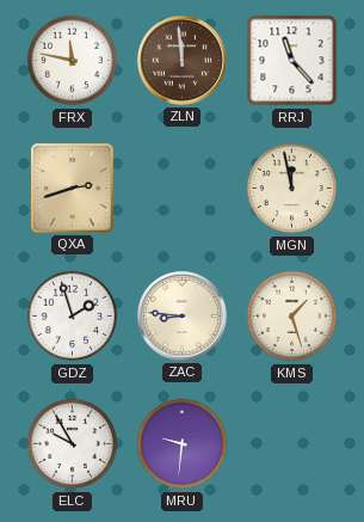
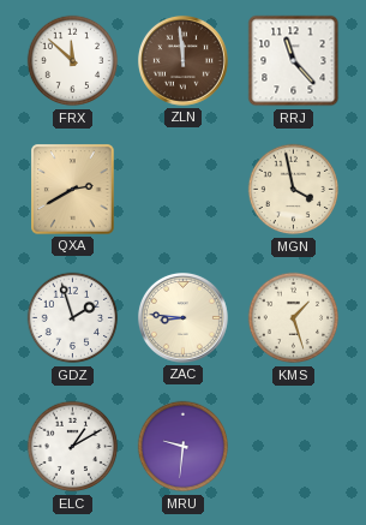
FRX: 11:47 -> 11:52
QXA: 2:42 -> 2:40
MGN: 11:58 -> 3:58
ELC: 9:55 -> 1:10
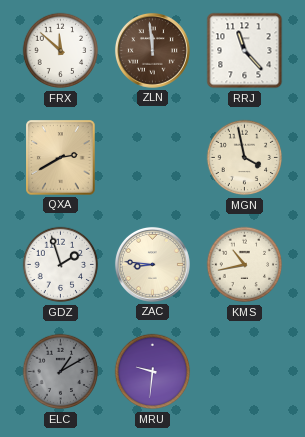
KMS: 1:27 -> 10:43
ELC dial: white -> grey
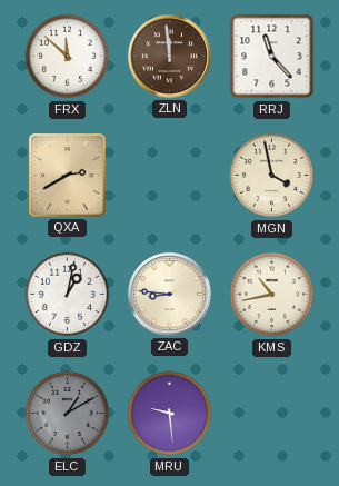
GDZ: 1:57 -> 1:02
MRU: 9:31 -> 9:29
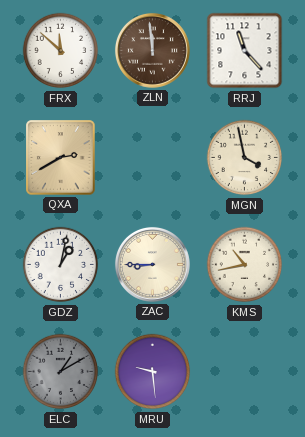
ZAC: 8:46 -> 8:45
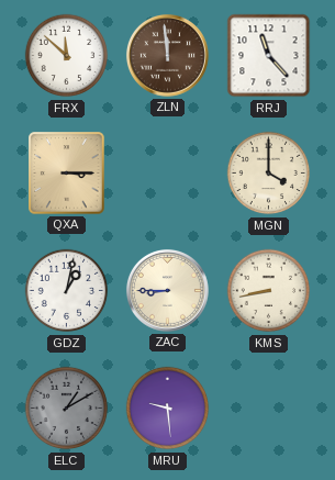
QXA: 2:40 -> 3:15
MGN: 3:58 -> 4:00
KMS: 10:43 -> 8:43
